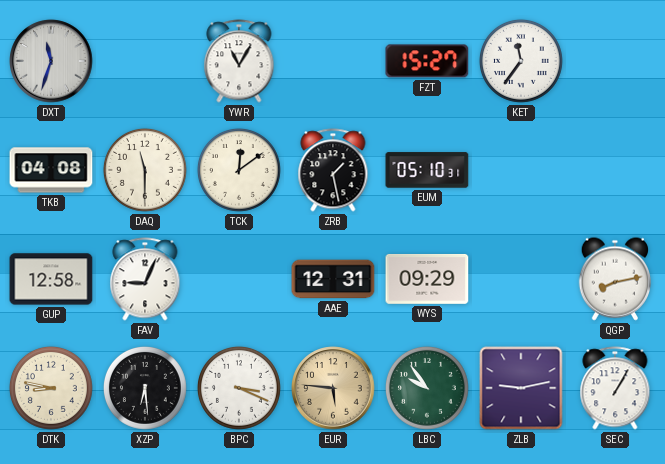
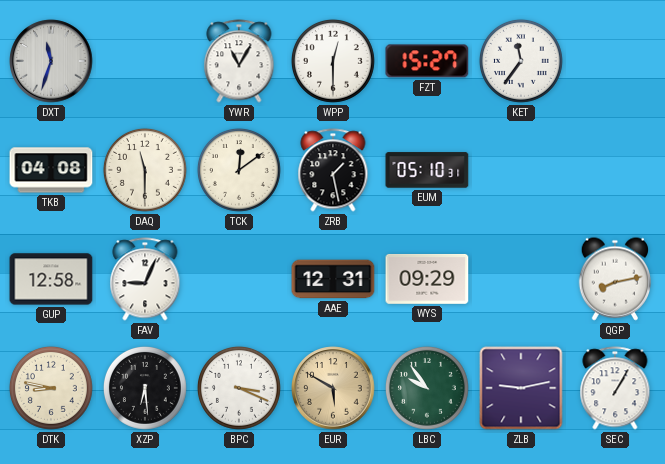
WPP: none -> 12:30
EUR: 5:46 -> 5:50
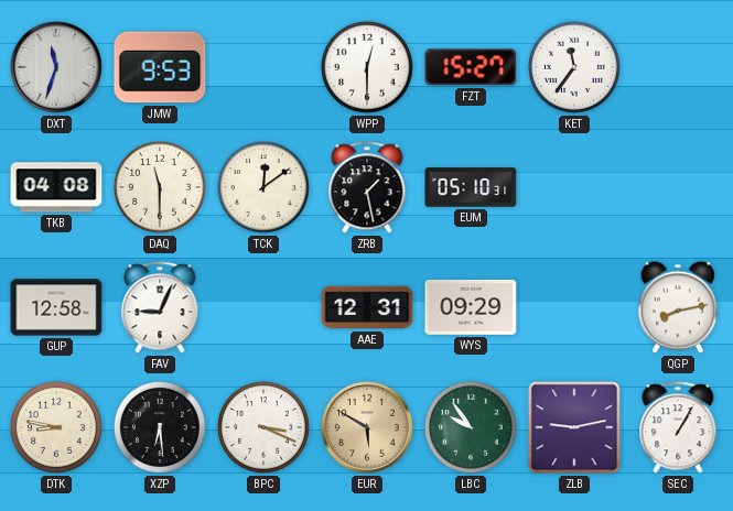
JMW: none -> 9:53
YWR: 11:05 -> none
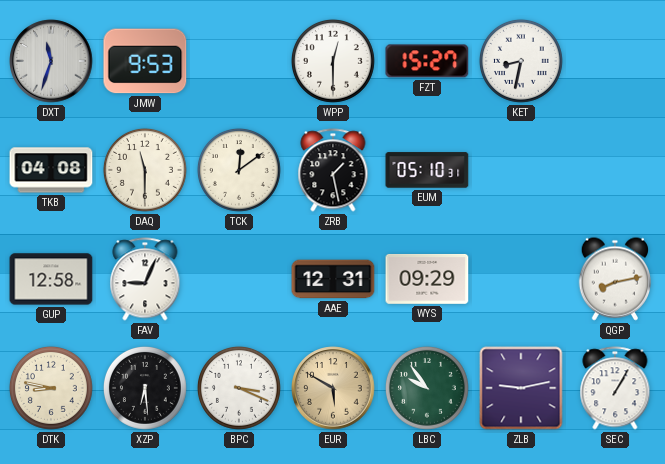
KET: 11:36 -> 8:32
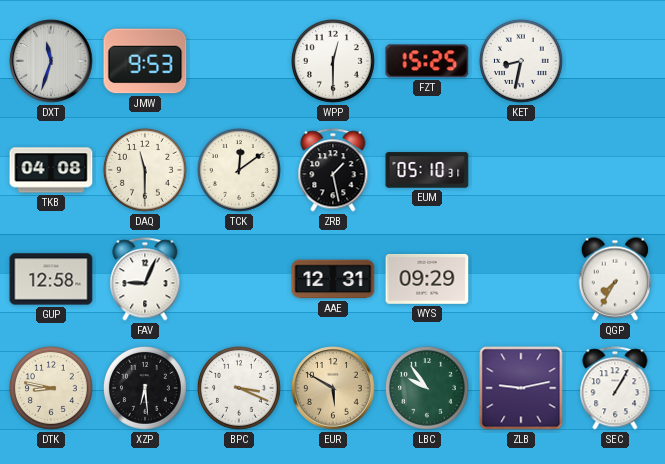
FZT: 15:27 -> 15:25
QGP: 8:13 -> 7:35
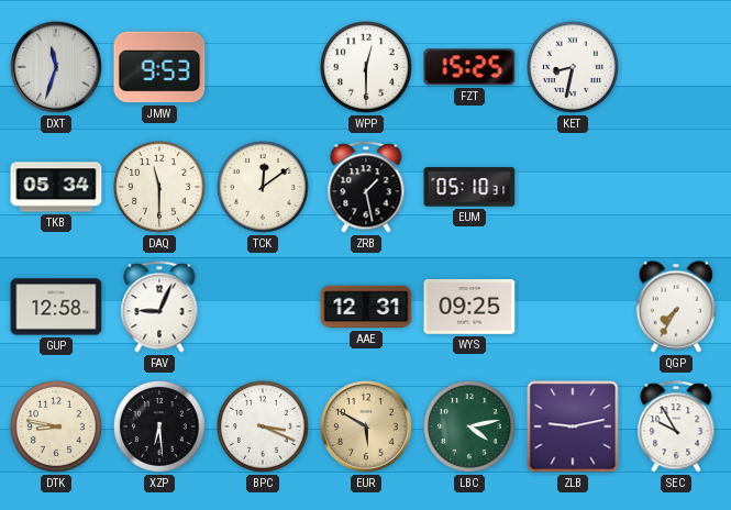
TKB: 04:08 -> 05:34
WYS: 09:29 -> 09:25
LBC: 9:54 -> 4:13
SEC: 1:05 -> 9:55
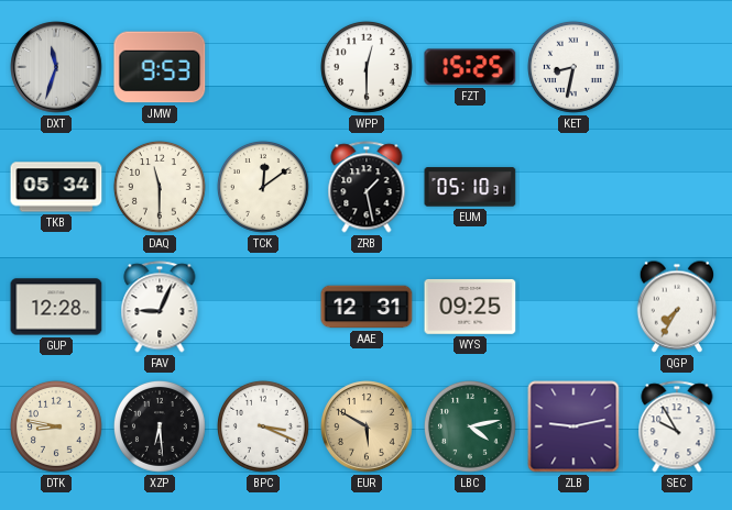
GUP: 12:58 -> 12:28
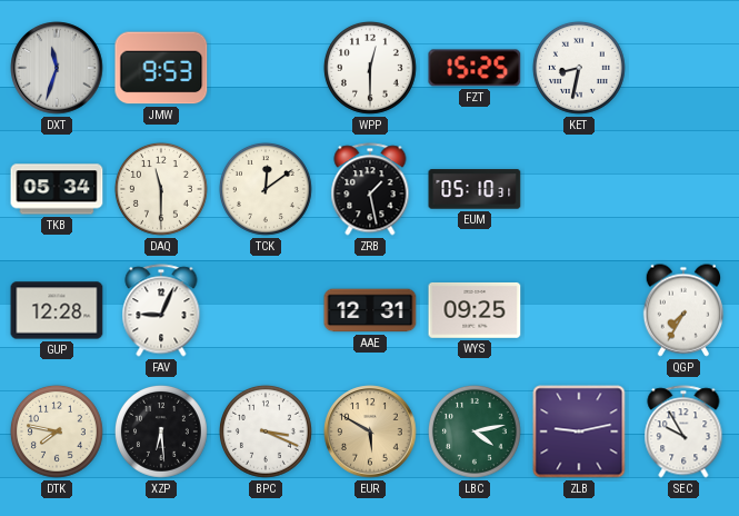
DTK: 8:47 -> 7:47
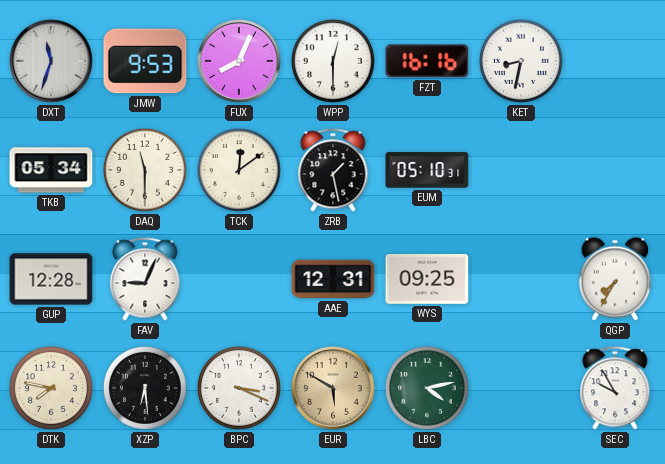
FUX: none -> 8:04
FZT: 15:25 -> 16:16
ZLB: 9:13 -> none
